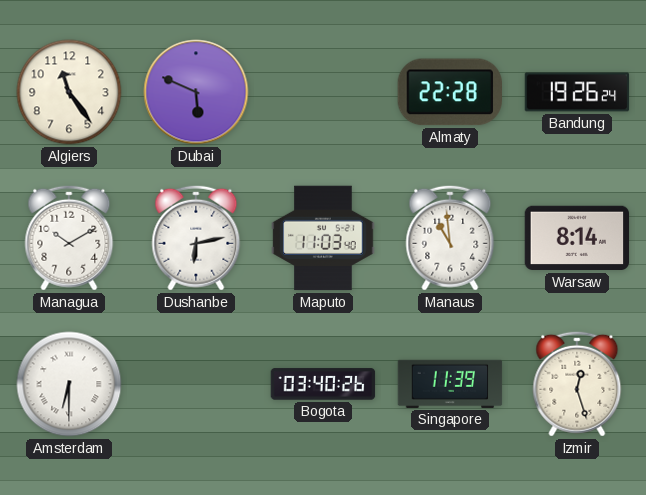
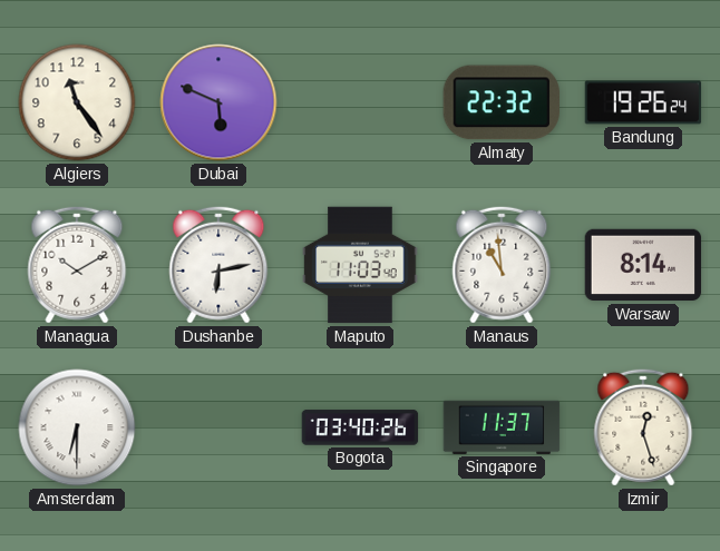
Almaty: 22:28 -> 22:32
Singapore: 11:39 -> 11:37
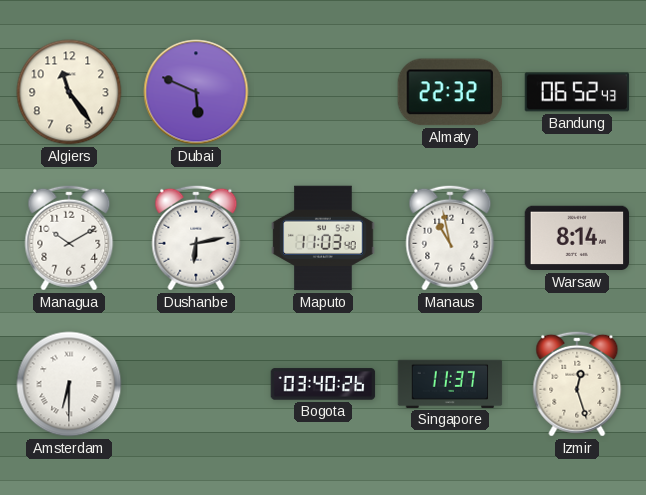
Bandung: 19:26 -> 06:52
Manaus: 10:59 -> 10:58
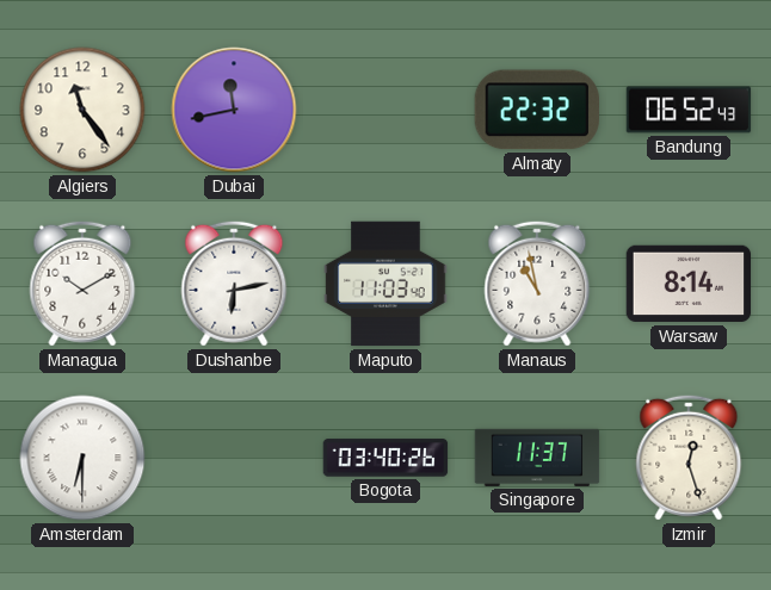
Dubai: 5:49 -> 11:43
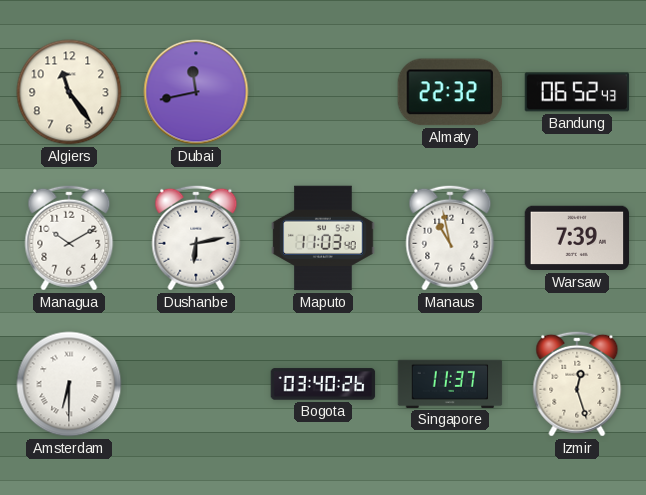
Warsaw: 8:14 -> 7:39
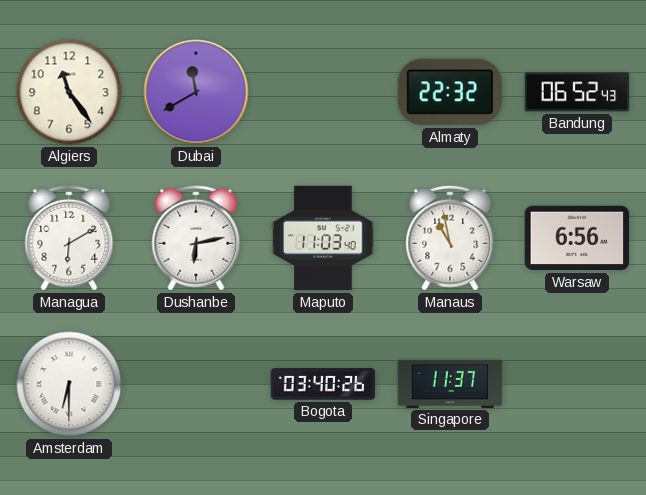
Dubai: 11:43 -> 11:40
Managua: 10:10 -> 6:10
Warsaw: 7:39 -> 6:56
Izmir: 12:27 -> none
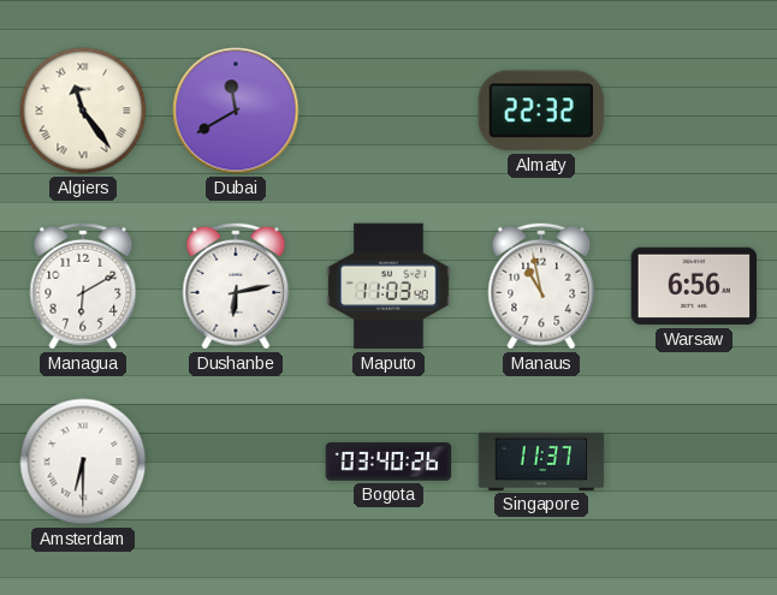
Algiers numerals: Arabic -> Roman
Bandung: 06:52 -> none
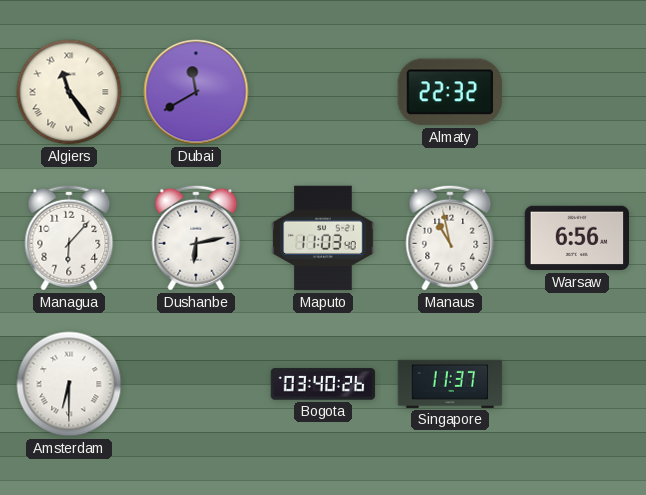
Managua: 6:10 -> 6:07
